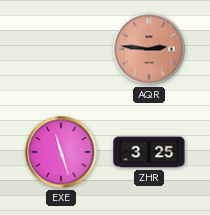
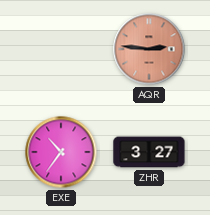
EXE: 11:27 -> 10:36
ZHR: 3:25 -> 3:27
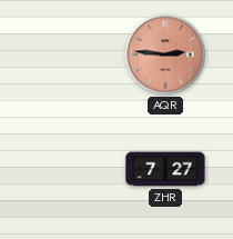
EXE: 10:36 -> none
ZHR: 3:27 -> 7:27
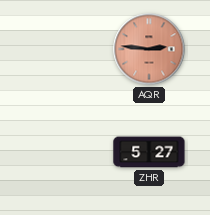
ZHR: 7:27 -> 5:27
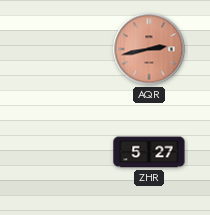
AQR: 2:46 -> 2:43
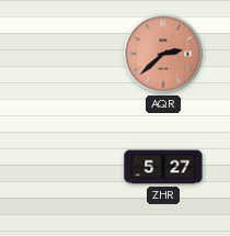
AQR: 2:43 -> 2:38
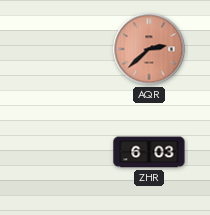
ZHR: 5:27 -> 6:03
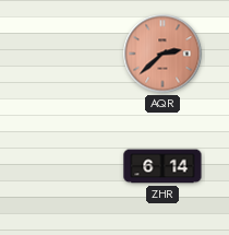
ZHR: 6:03 -> 6:14
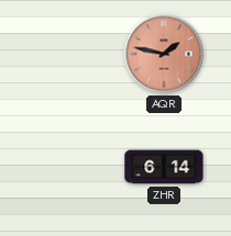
AQR: 2:38 -> 1:47
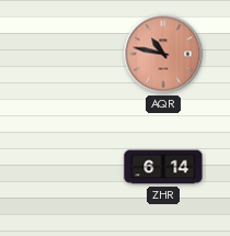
AQR: 1:47 -> 10:47
